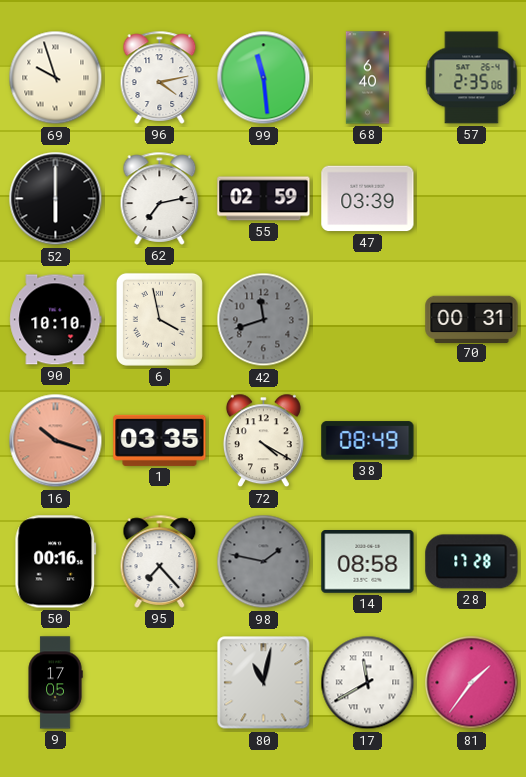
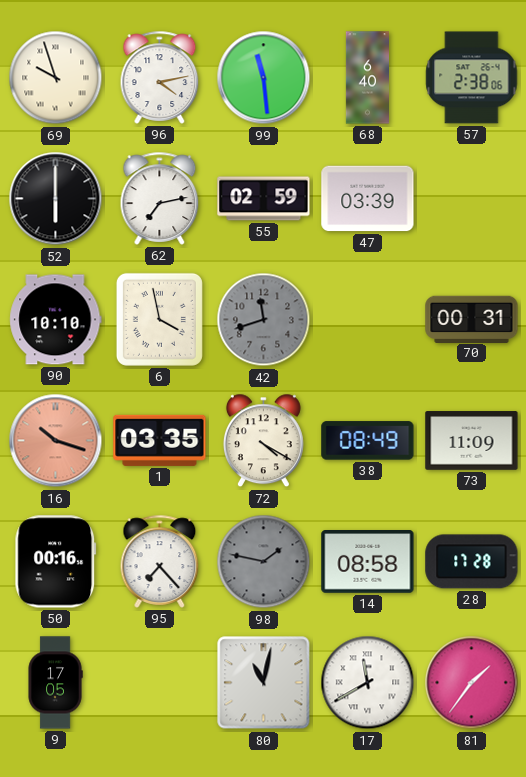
57: 2:35 -> 2:38
73: none -> 11:09
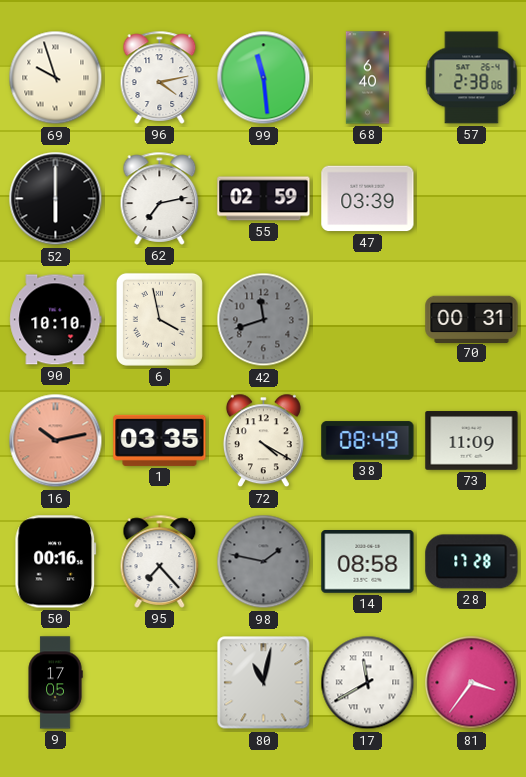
16: 10:18 -> 10:13
81: 1:36 -> 3:36
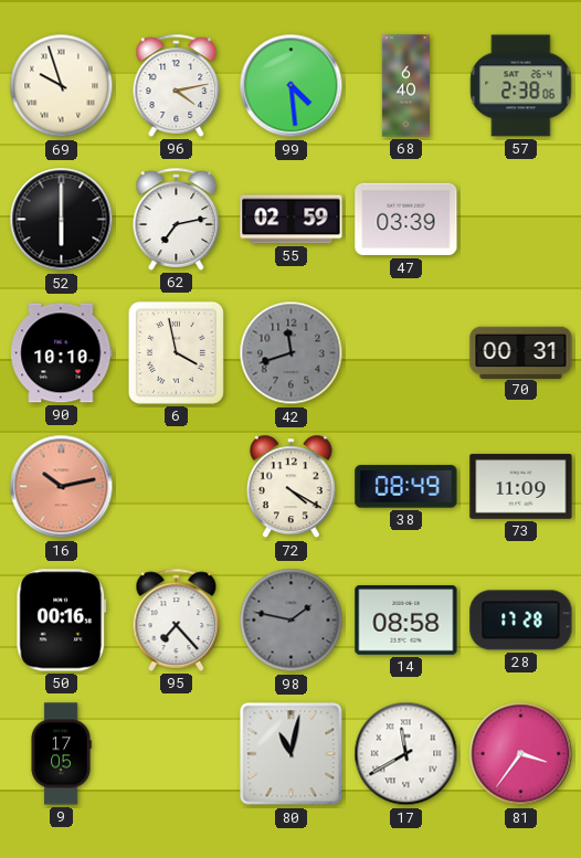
99: 11:29 -> 4:29
1: 03:35 -> none
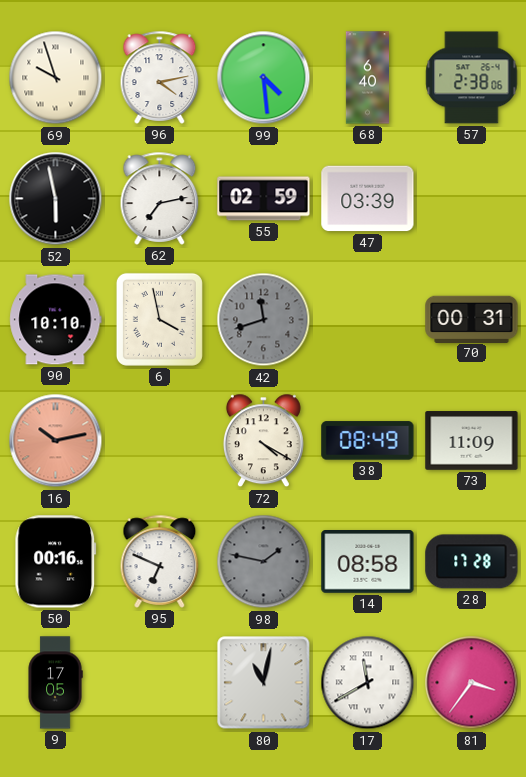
52: 6:00 -> 5:58
95: 7:23 -> 6:49
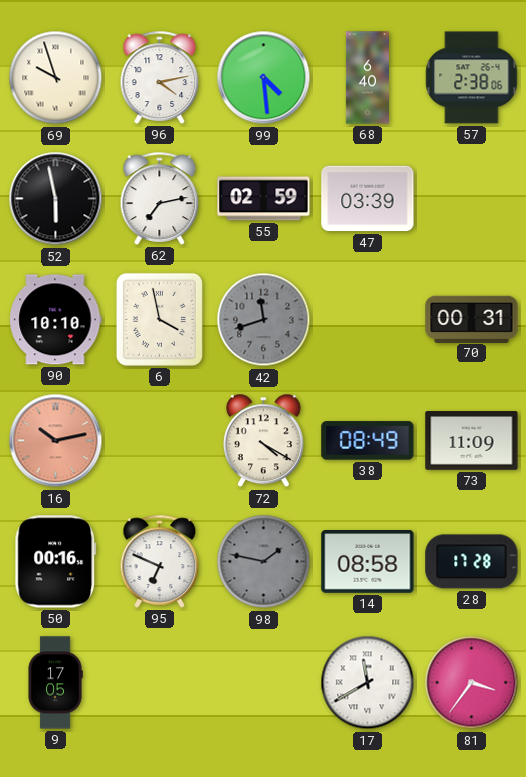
80: 11:02 -> none
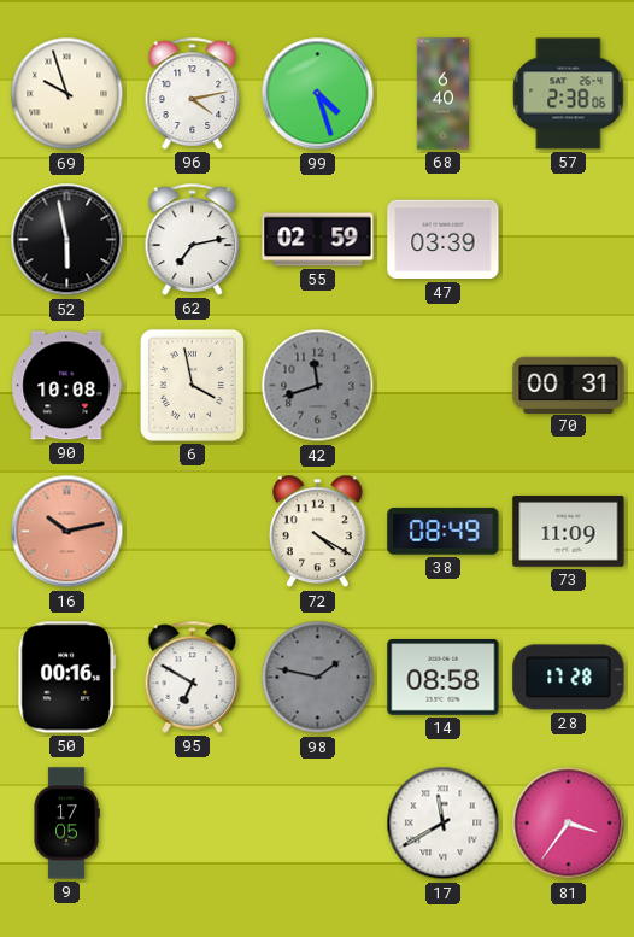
99: 4:29 -> 4:27
90: 10:10 -> 10:08
95: 6:49 -> 6:50
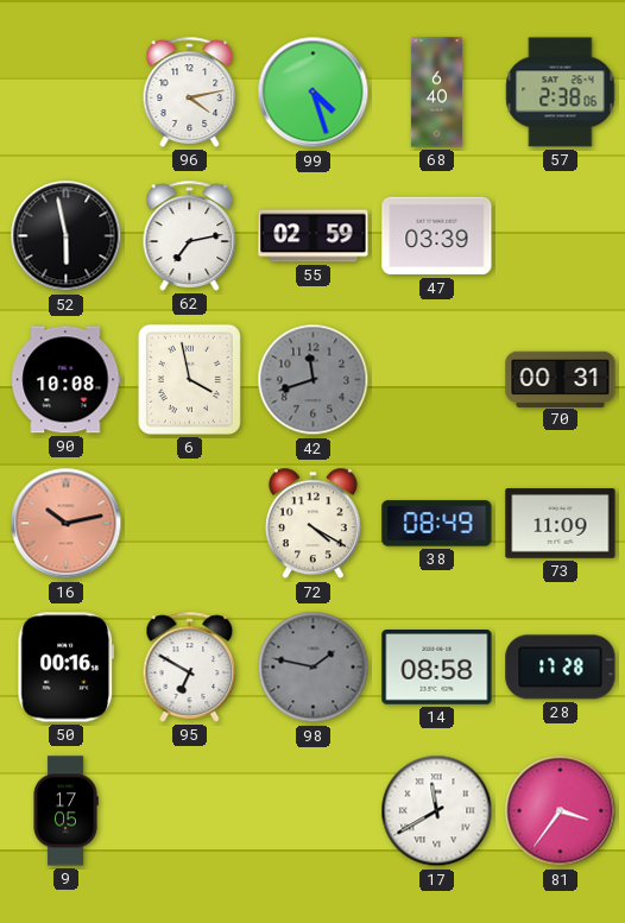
69: 9:57 -> none
